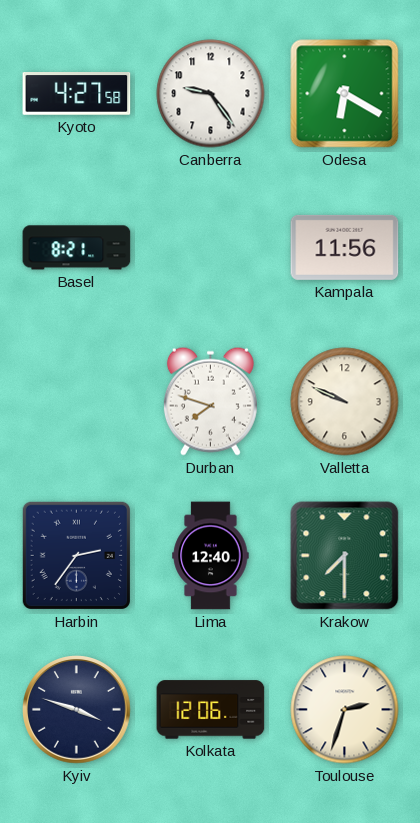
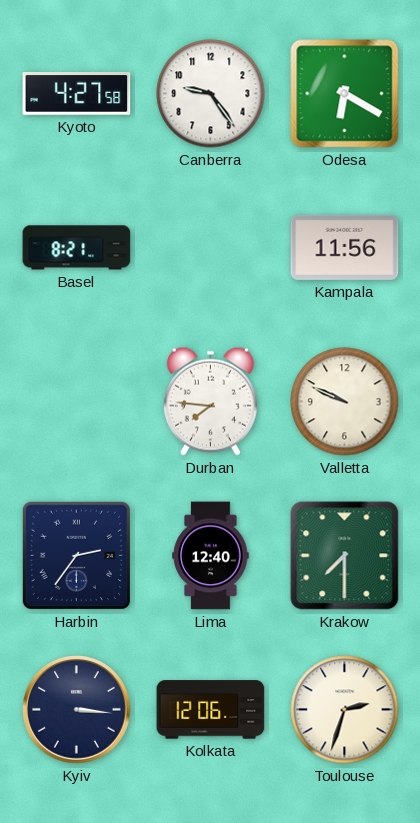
Durban: 7:48 -> 7:46
Kyiv: 3:48 -> 3:16
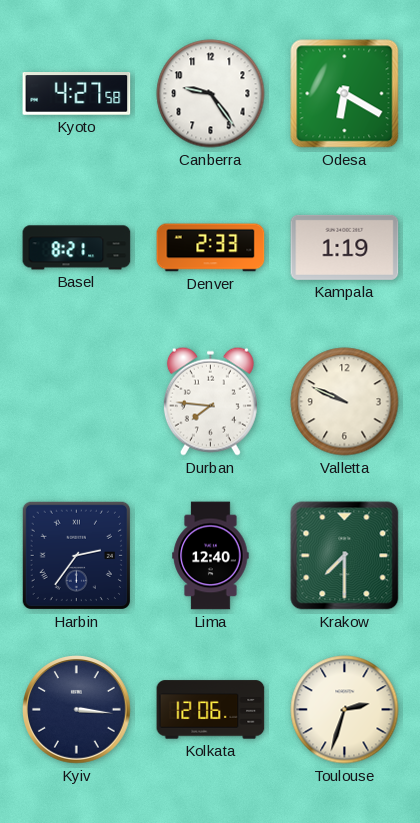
Denver: none -> 2:33
Kampala: 11:56 -> 1:19
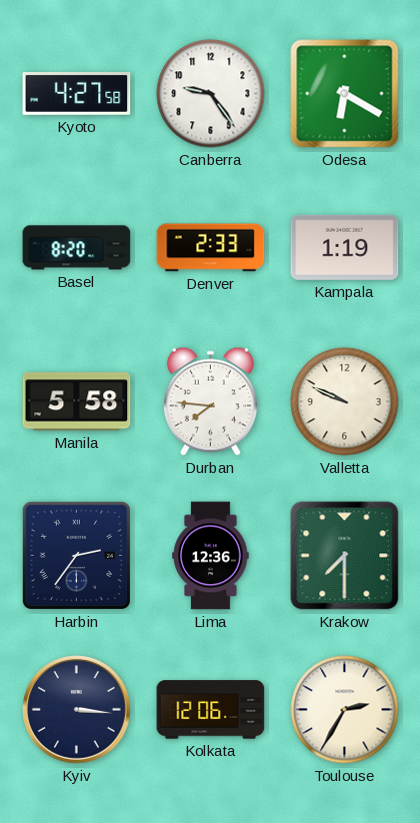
Basel: 8:21 -> 8:20
Manila: none -> 5:58
Lima: 12:40 -> 12:36
Toulouse: 2:33 -> 2:35
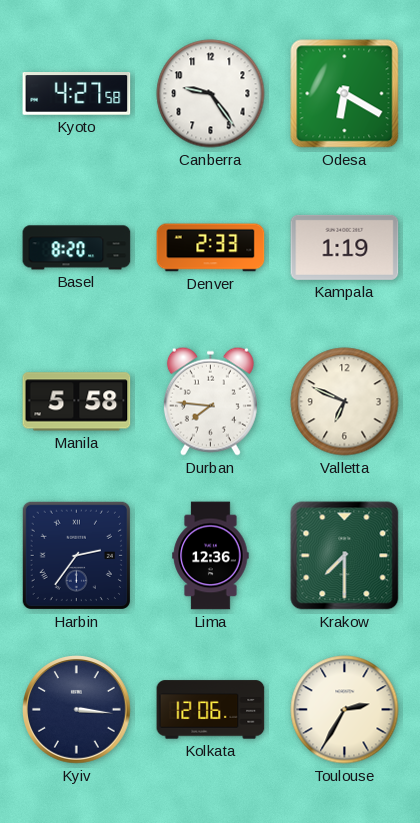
Valletta: 9:49 -> 6:49
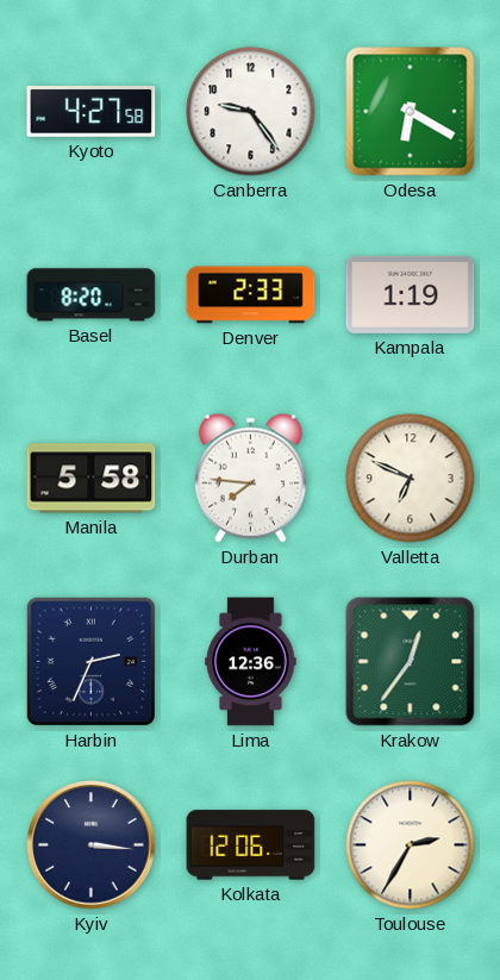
Harbin: 2:36 -> 2:34
Krakow: 7:30 -> 12:36
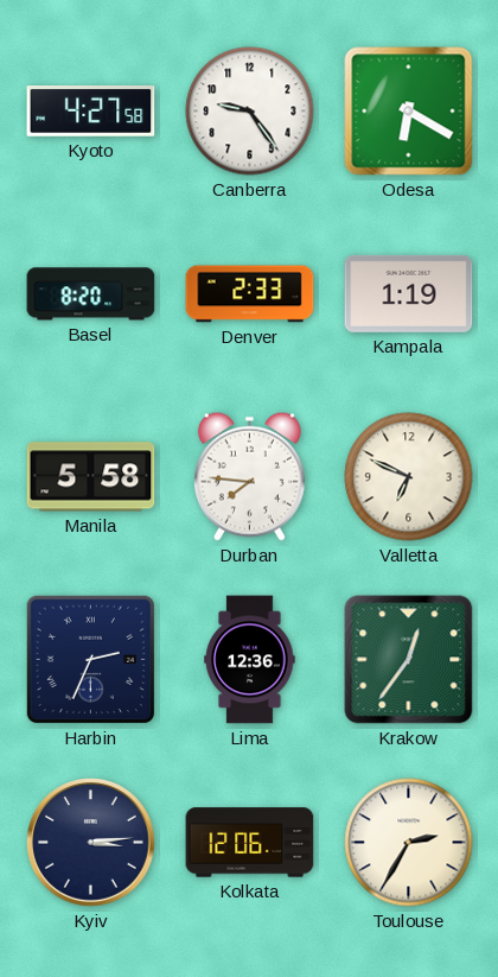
Kyiv: 3:16 -> 3:14
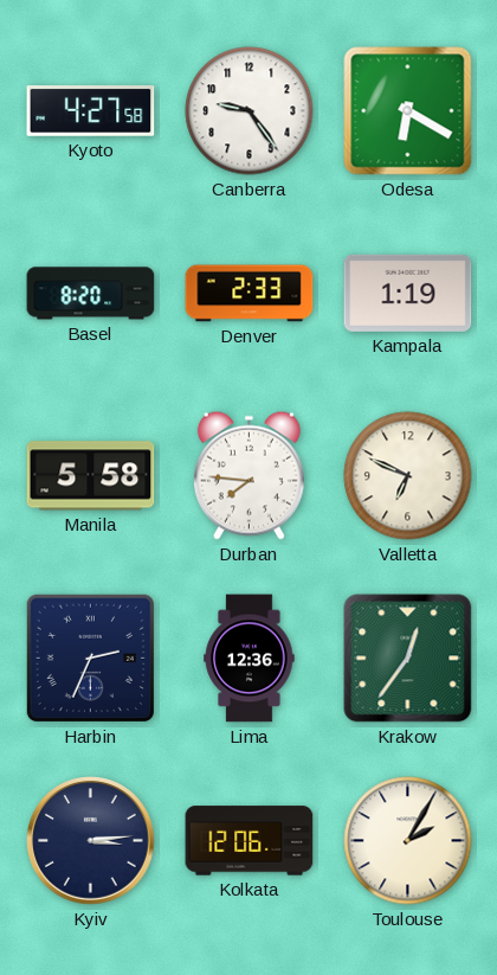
Toulouse: 2:35 -> 2:05
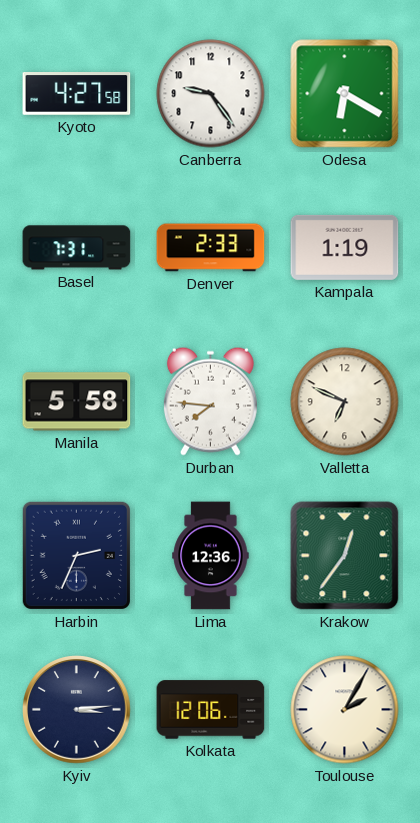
Basel: 8:20 -> 7:31
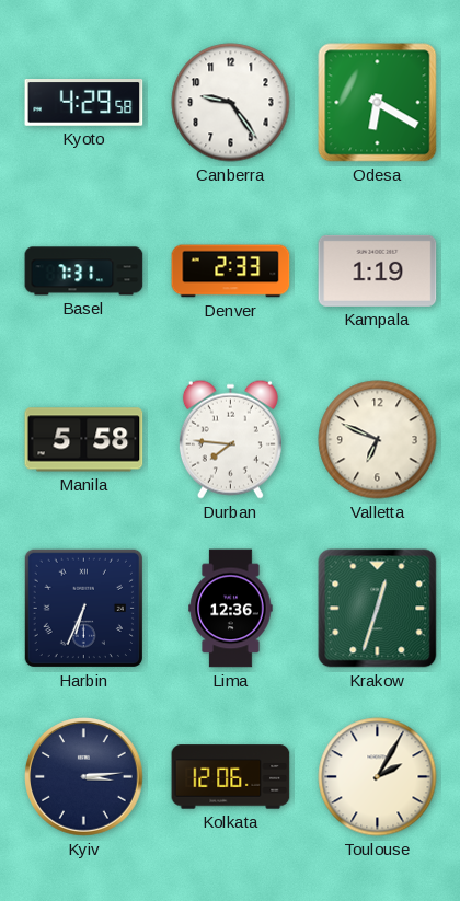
Kyoto: 4:27 -> 4:29
Harbin: 2:34 -> 6:34
Krakow: 12:36 -> 12:33
